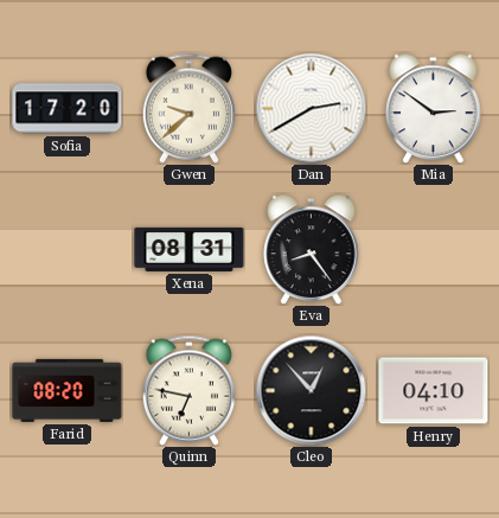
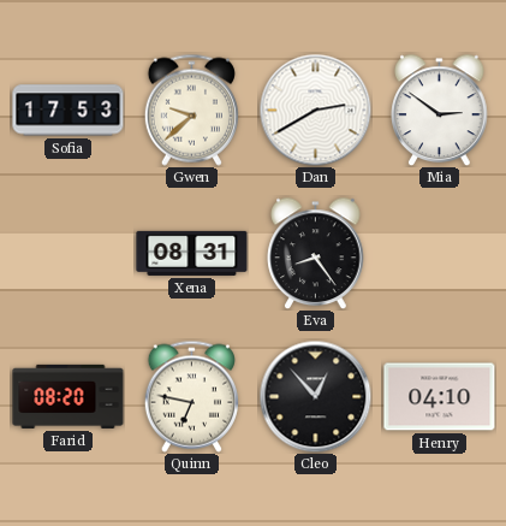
Sofia: 17:20 -> 17:53
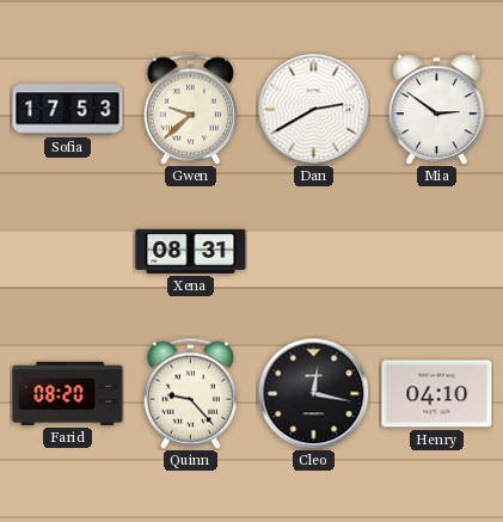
Eva: 8:24 -> none
Quinn: 6:47 -> 9:23
Cleo: 12:53 -> 12:17
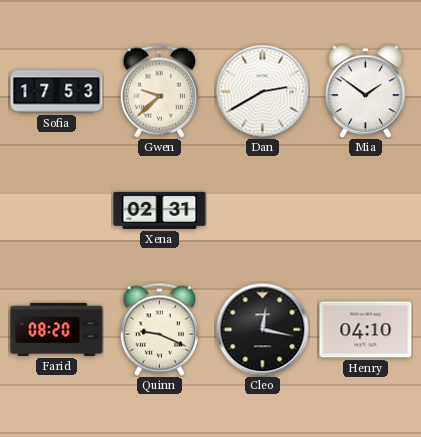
Mia: 2:51 -> 1:51
Xena: 08:31 -> 02:31
Quinn: 9:23 -> 9:19
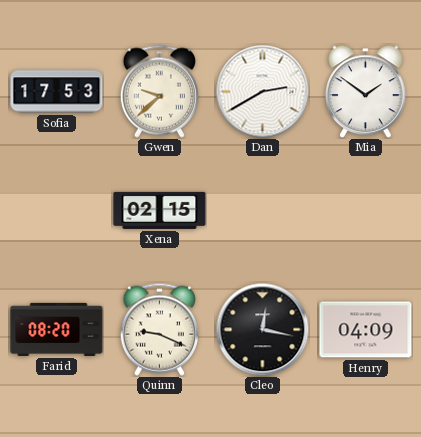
Xena: 02:31 -> 02:15
Henry: 04:10 -> 04:09
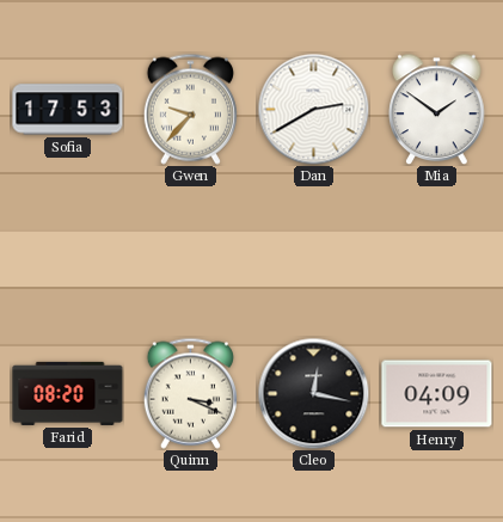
Gwen: 9:38 -> 9:37
Xena: 02:15 -> none
Quinn: 9:19 -> 3:19
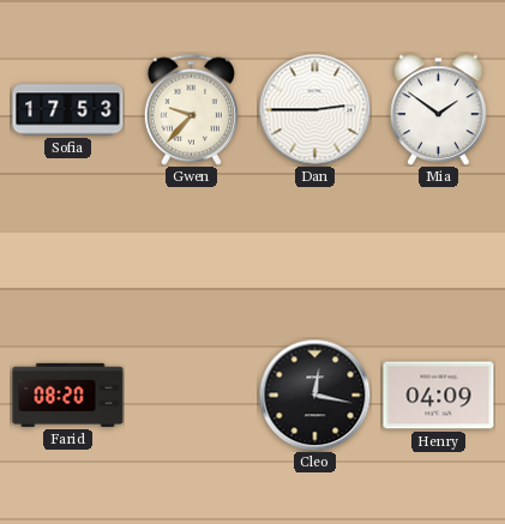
Dan: 2:40 -> 2:45
Quinn: 3:19 -> none
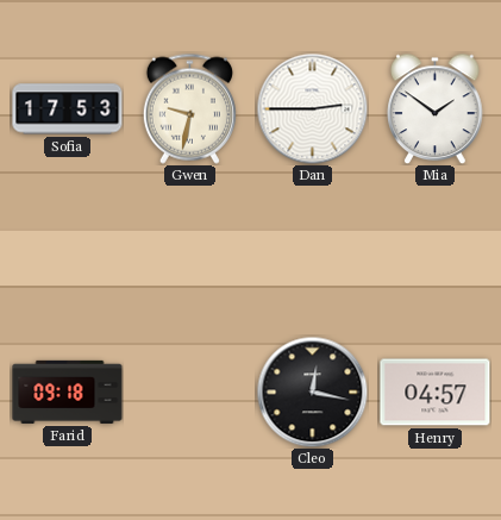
Gwen: 9:37 -> 9:32
Farid: 08:20 -> 09:18
Henry: 04:09 -> 04:57
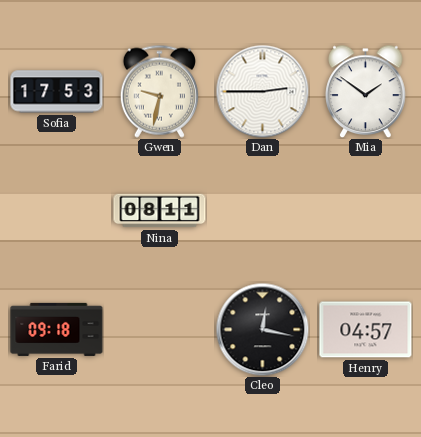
Nina: none -> 08:11
